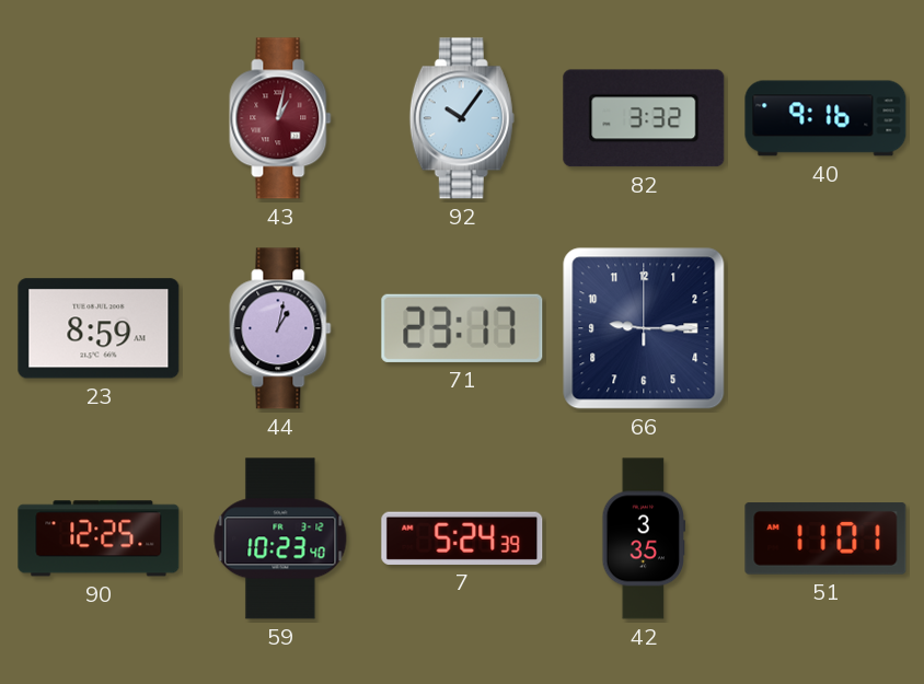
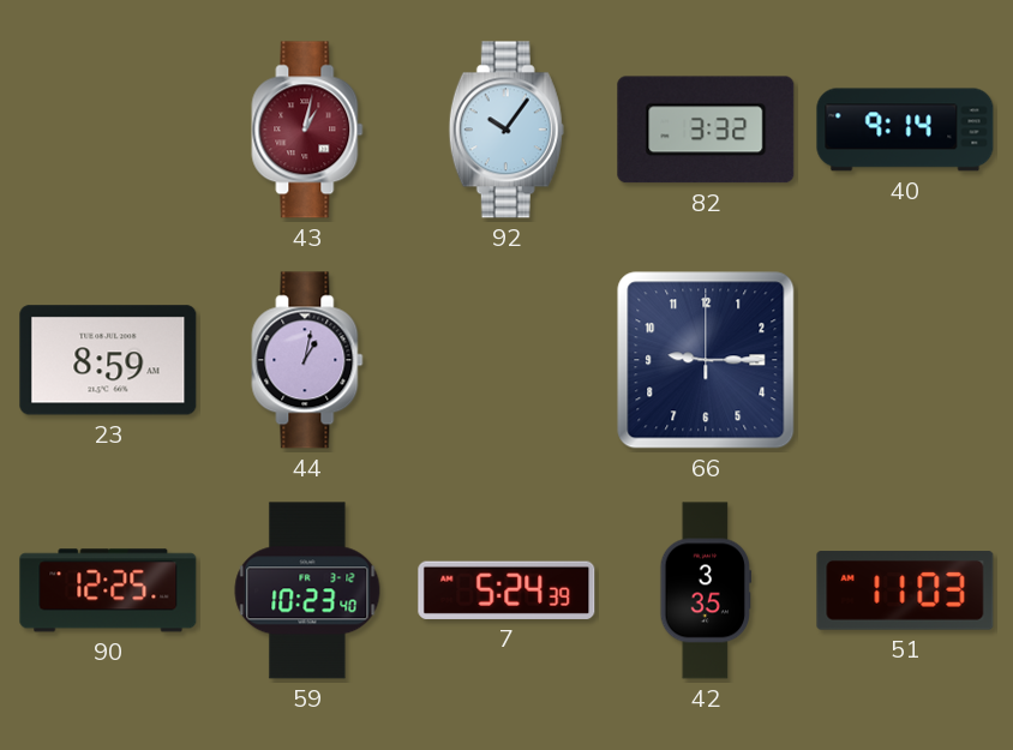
40: 9:16 -> 9:14
71: 23:17 -> none
51: 11:01 -> 11:03
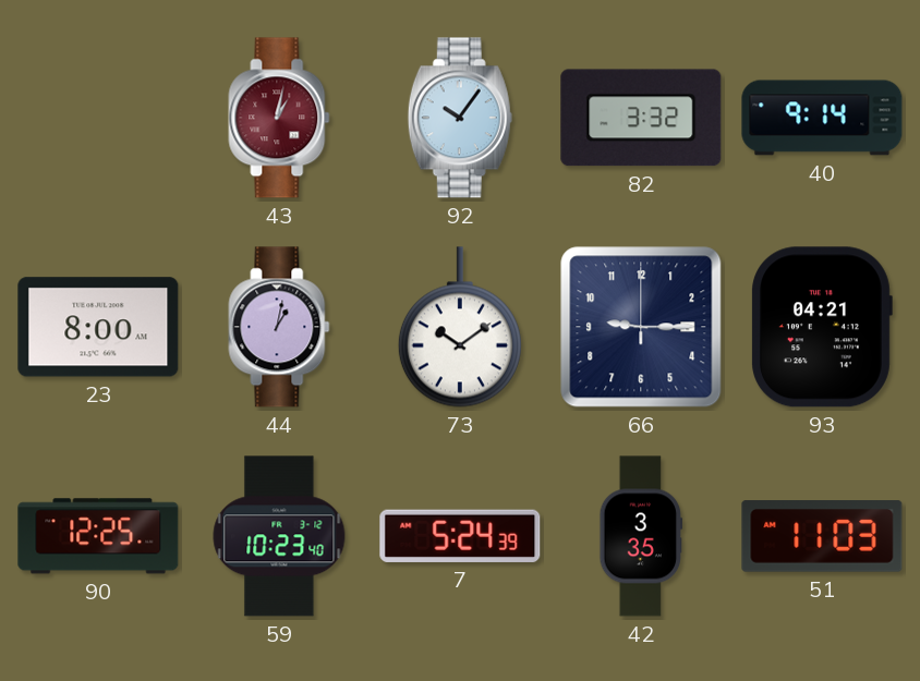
23: 8:59 -> 8:00
73: none -> 10:09
93: none -> 04:21
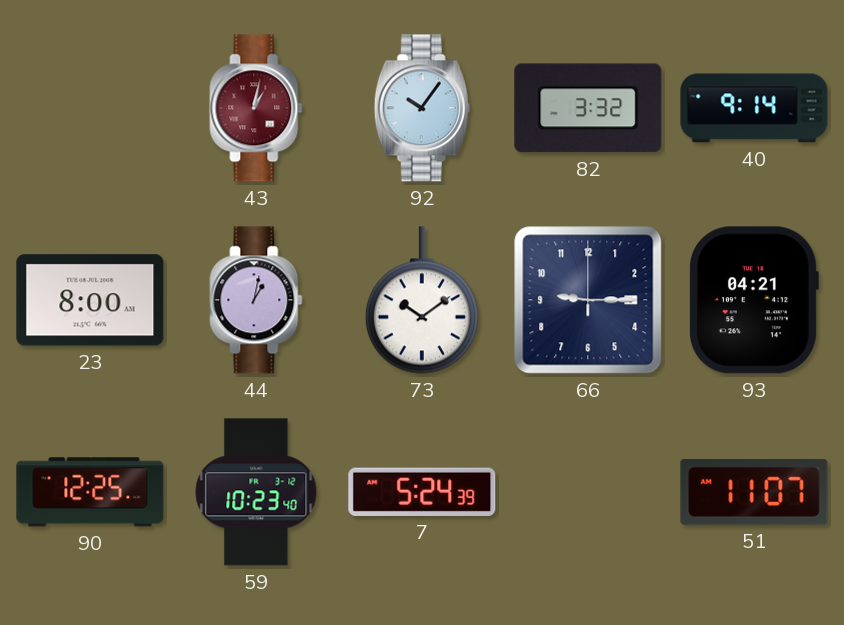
42: 3:35 -> none
51: 11:03 -> 11:07
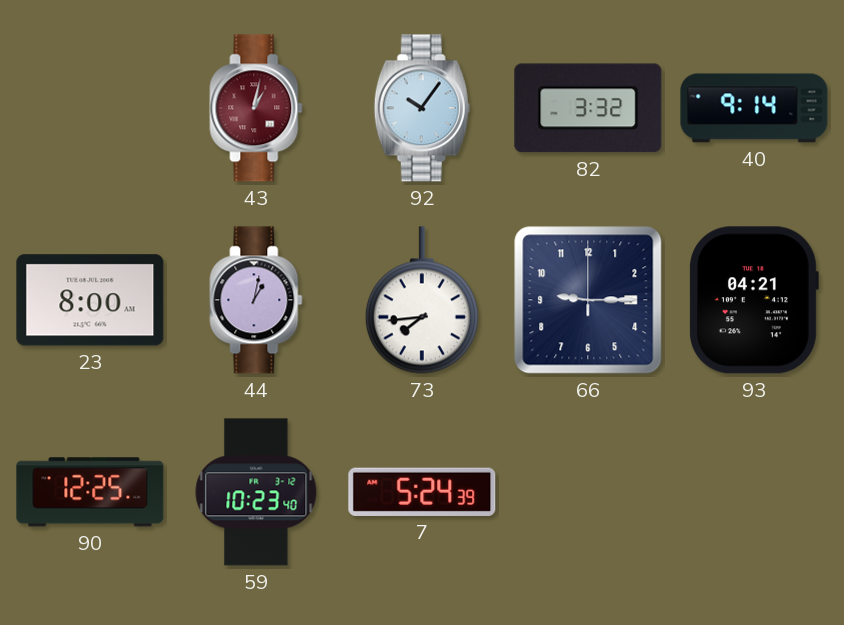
73: 10:09 -> 7:44
51: 11:07 -> none
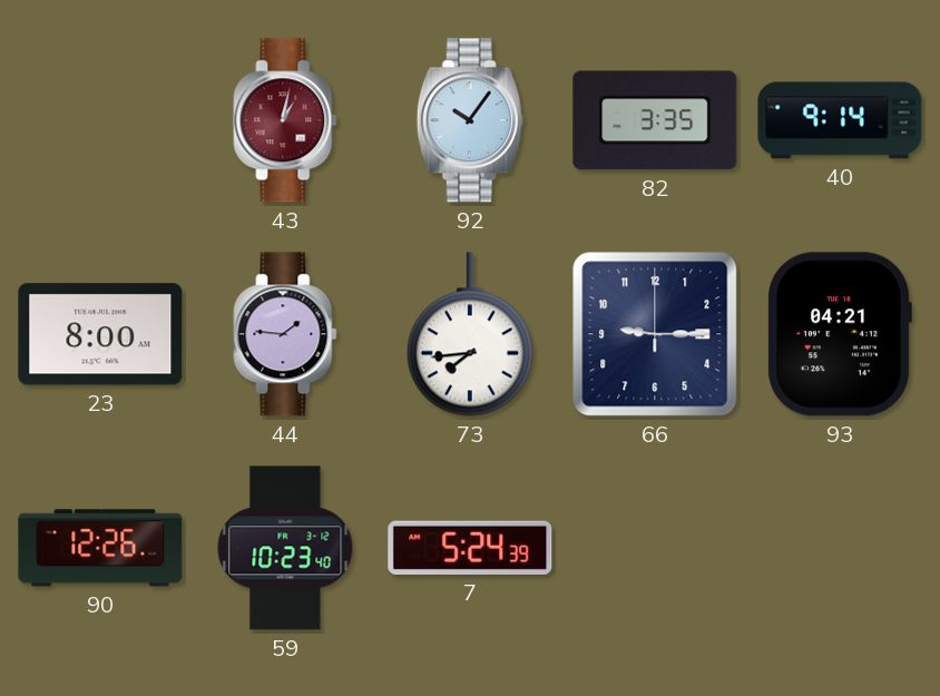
82: 3:32 -> 3:35
44: 1:02 -> 1:46
90: 12:25 -> 12:26
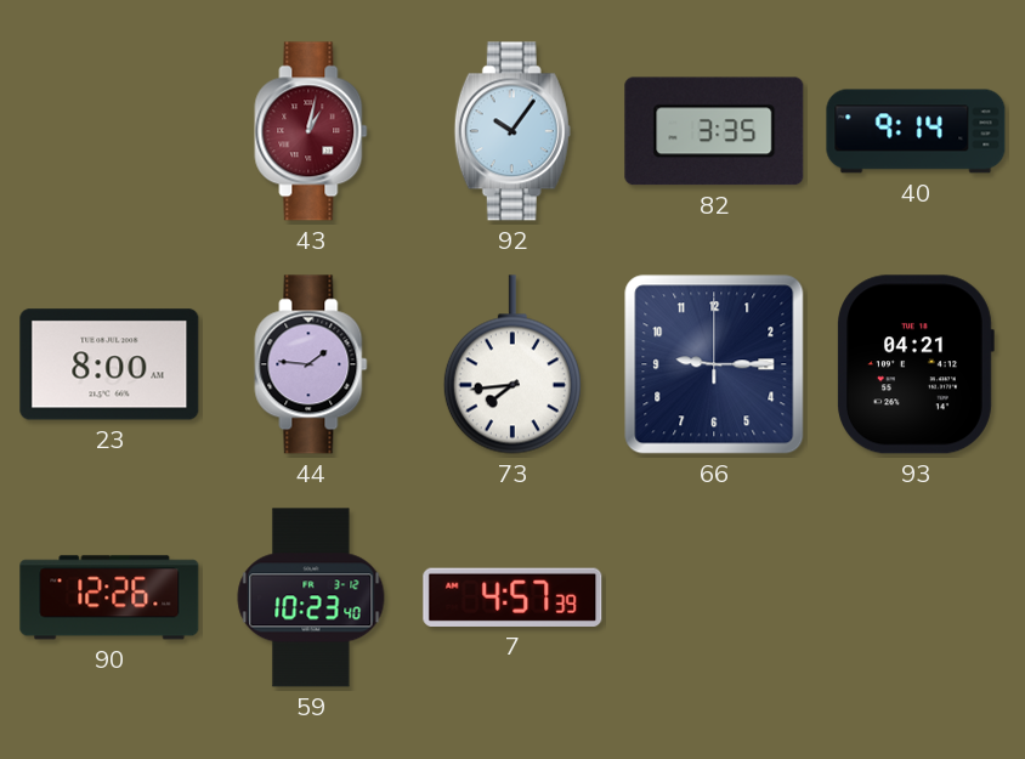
7: 5:24 -> 4:57
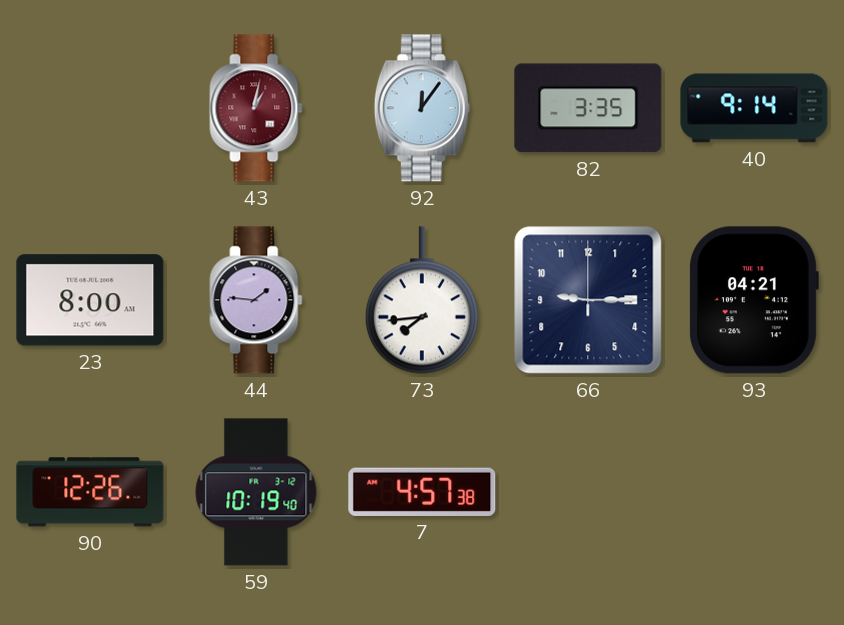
92: 10:06 -> 12:06
59: 10:23 -> 10:19
7: 4:57:39 -> 4:57:38
